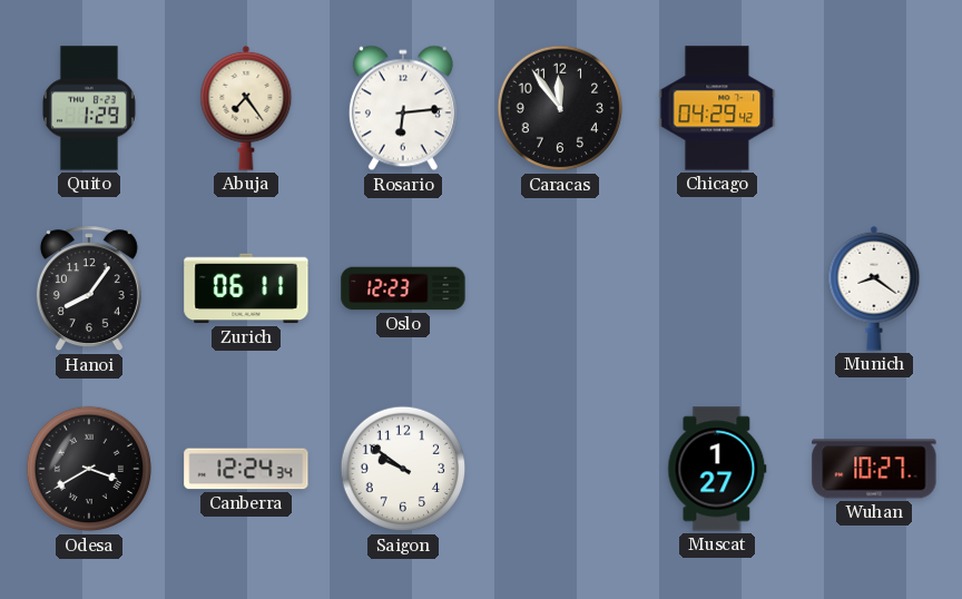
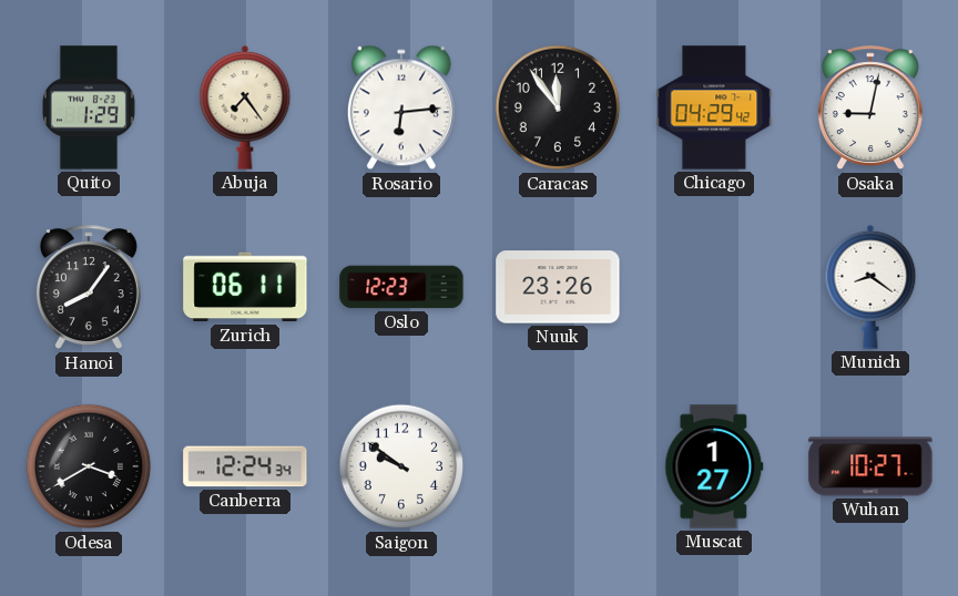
Osaka: none -> 9:02
Nuuk: none -> 23:26
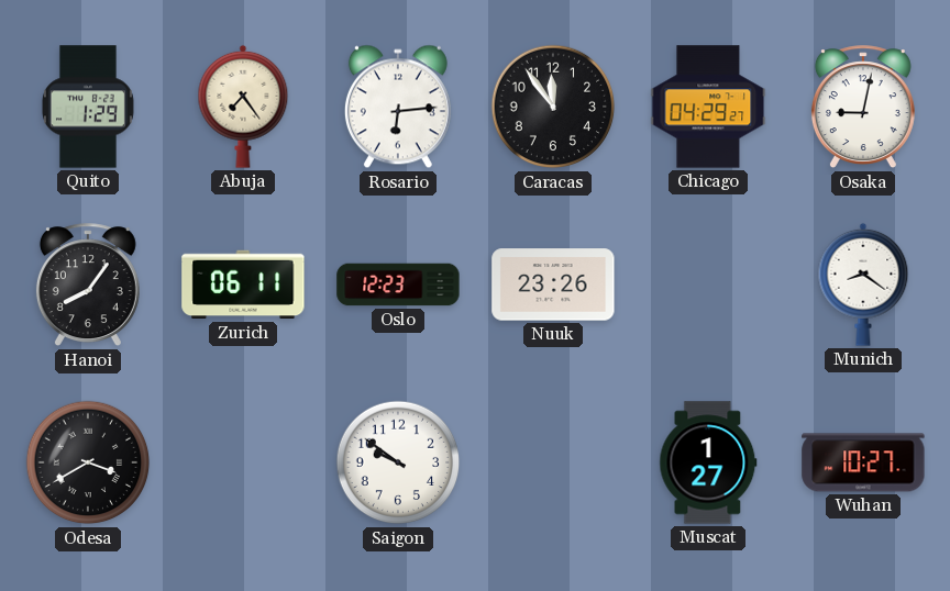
Chicago: 04:29:42 -> 04:29:27
Canberra: 12:24 -> none
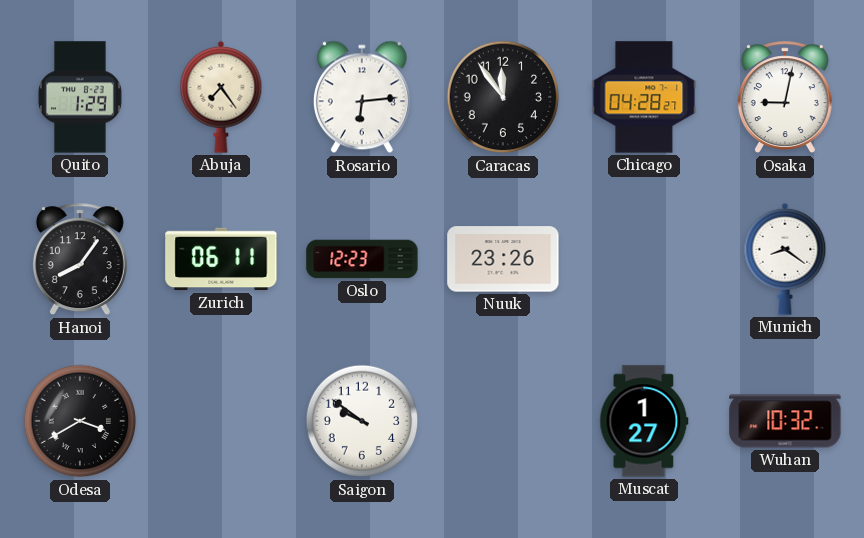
Chicago: 04:29 -> 04:28
Wuhan: 10:27 -> 10:32
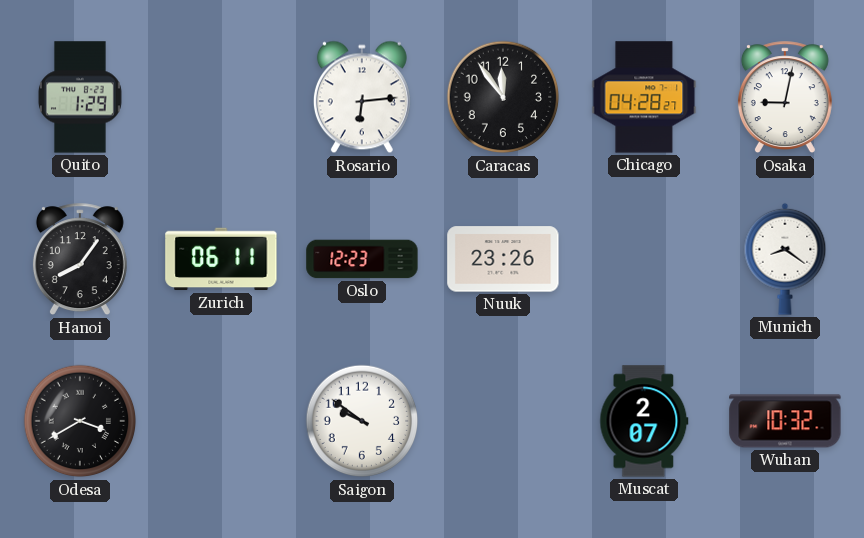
Abuja: 7:24 -> none
Muscat: 1:27 -> 2:07
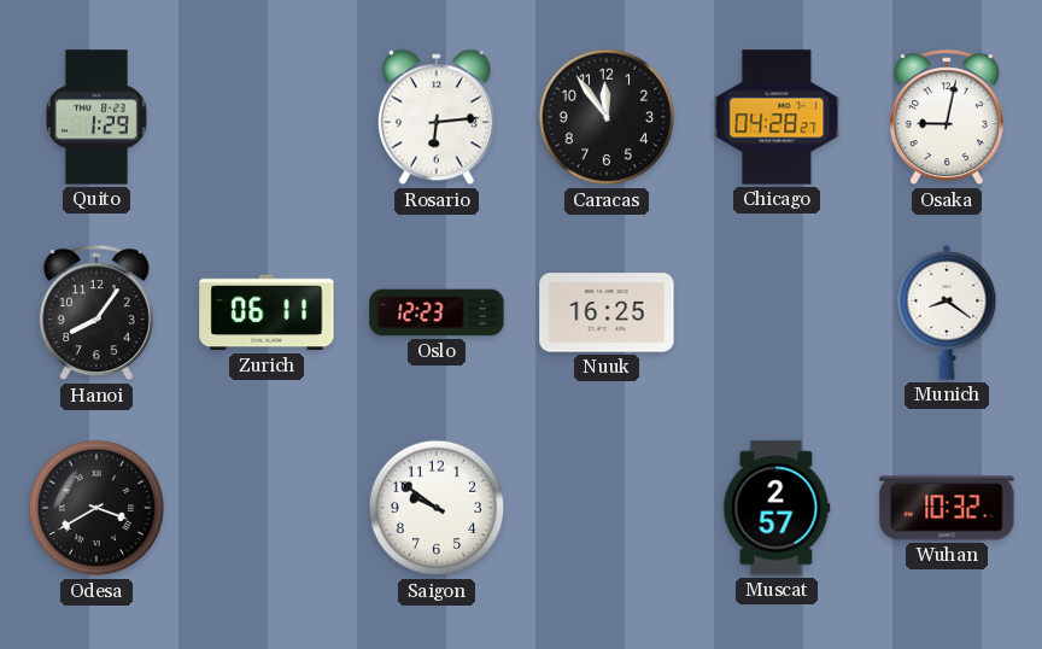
Nuuk: 23:26 -> 16:25
Muscat: 2:07 -> 2:57
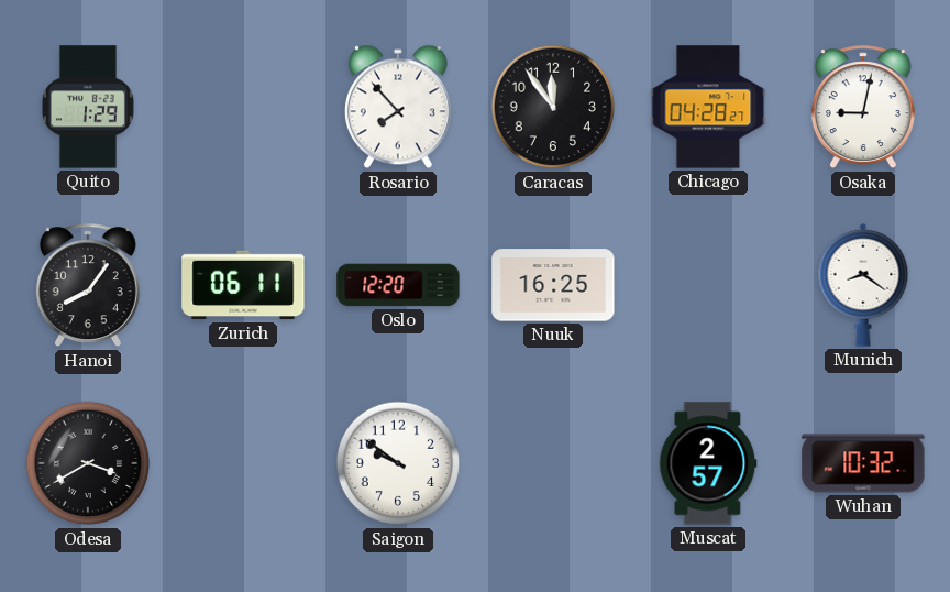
Rosario: 6:14 -> 7:53
Oslo: 12:23 -> 12:20
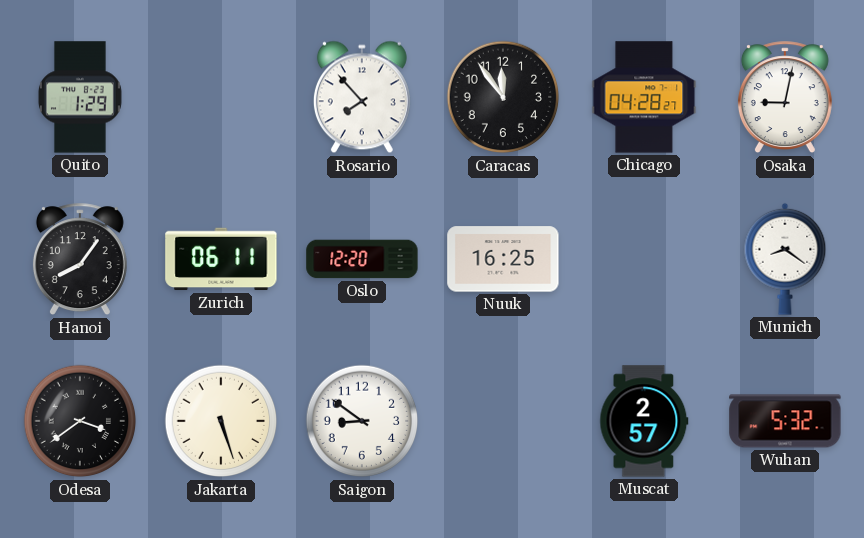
Odesa: 3:40 -> 3:39
Jakarta: none -> 5:27
Saigon: 9:51 -> 8:51
Wuhan: 10:32 -> 5:32
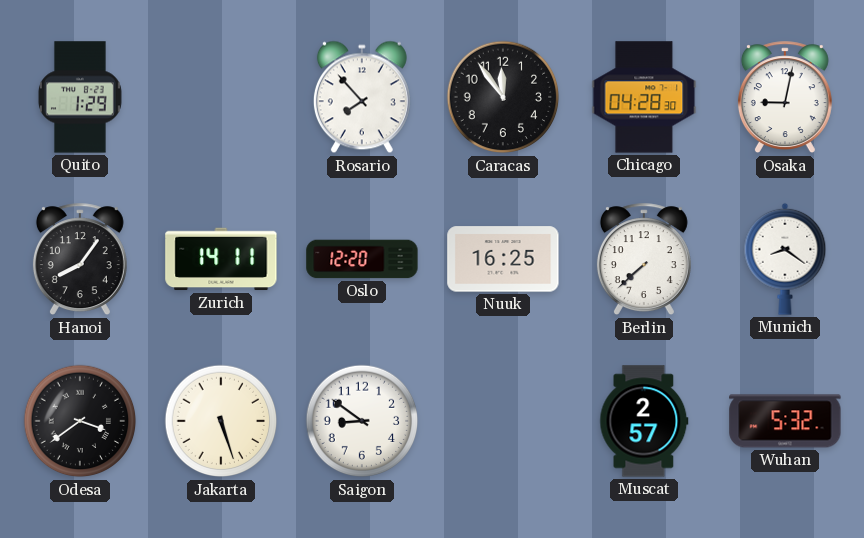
Chicago: 04:28:27 -> 04:28:30
Zurich: 06:11 -> 14:11
Berlin: none -> 7:38
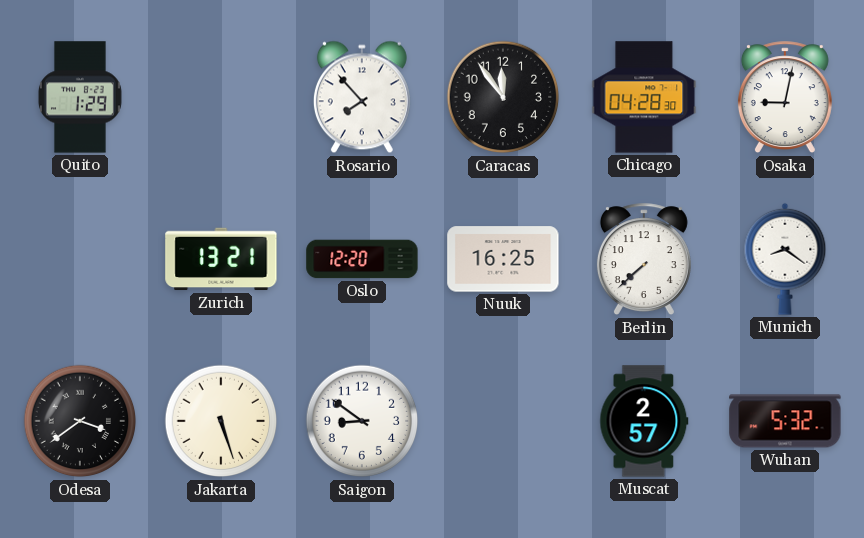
Hanoi: 8:06 -> none
Zurich: 14:11 -> 13:21
